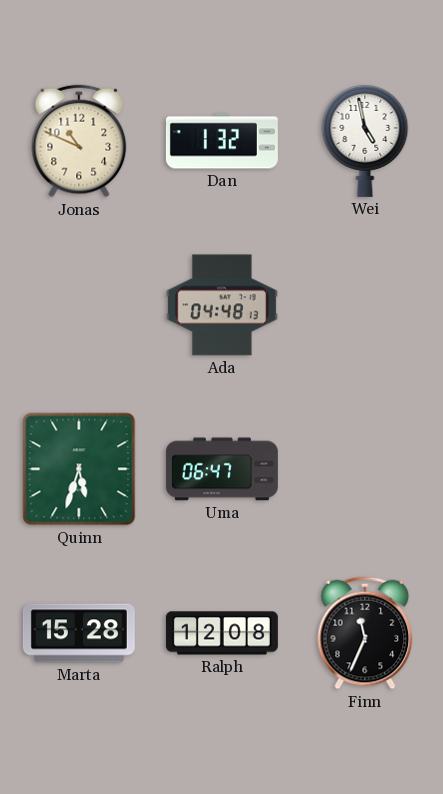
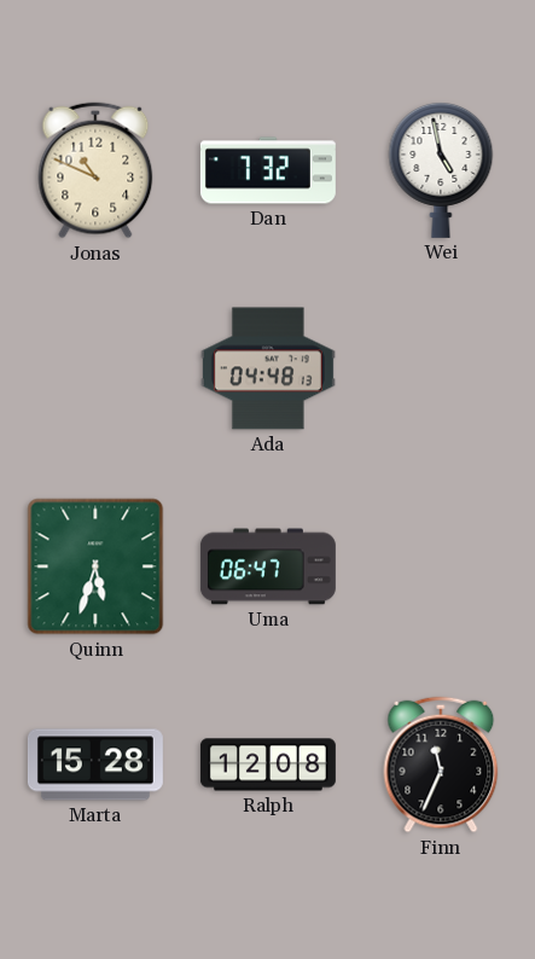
Dan: 1:32 -> 7:32
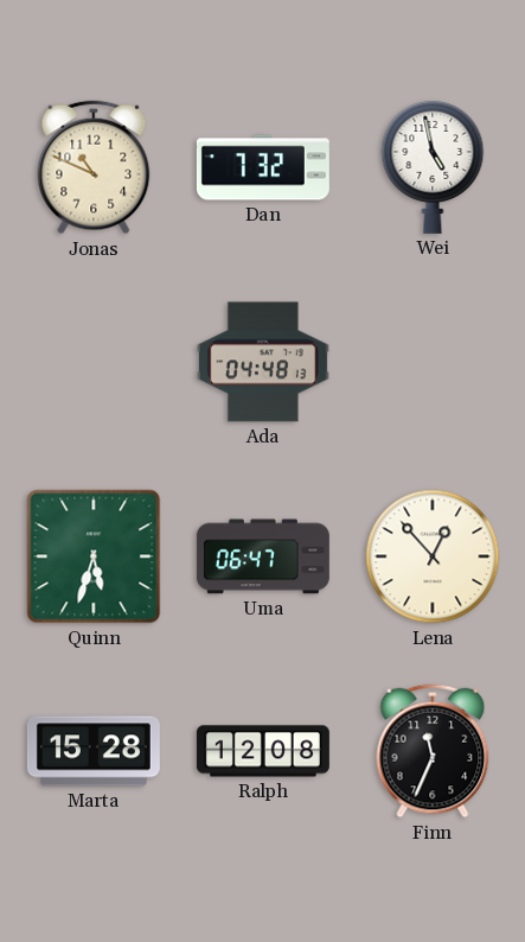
Lena: none -> 12:53
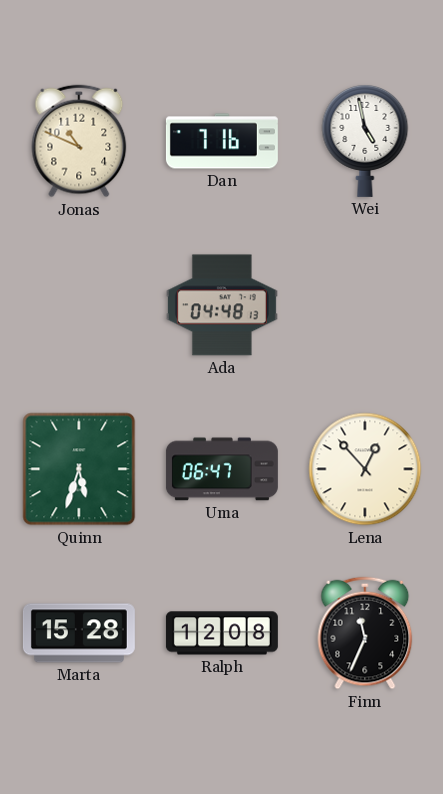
Dan: 7:32 -> 7:16
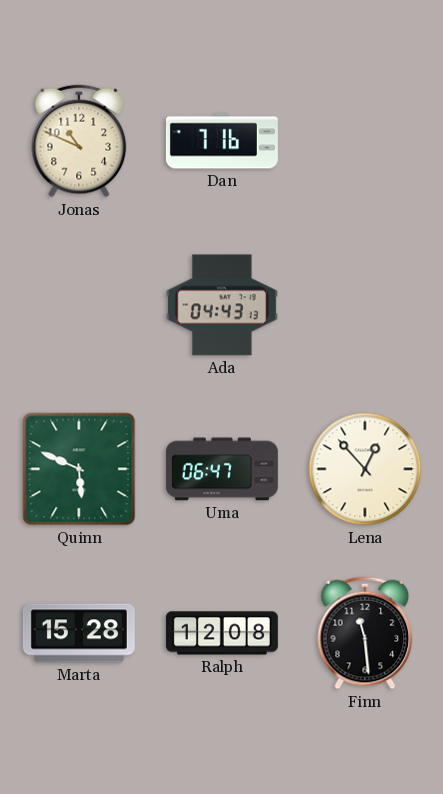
Wei: 4:58 -> none
Ada: 04:48 -> 04:43
Quinn: 5:33 -> 5:49
Finn: 11:34 -> 11:29
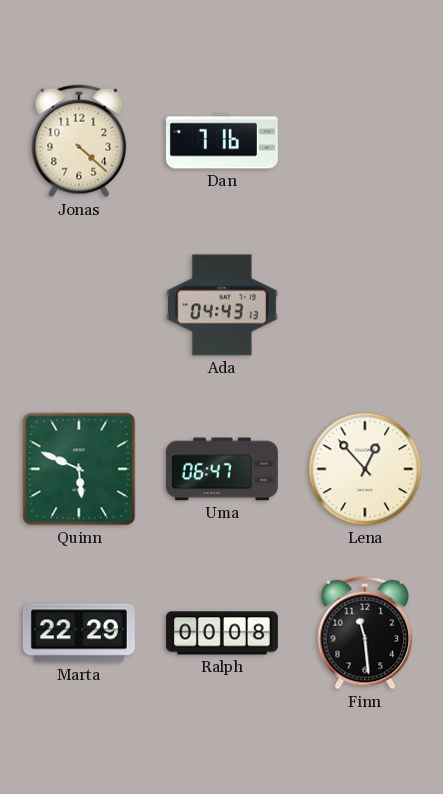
Jonas: 10:49 -> 4:22
Marta: 15:28 -> 22:29
Ralph: 12:08 -> 00:08
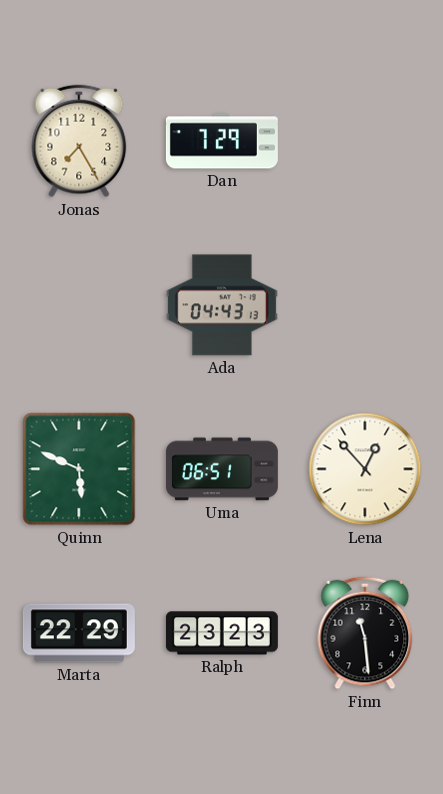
Jonas: 4:22 -> 7:25
Dan: 7:16 -> 7:29
Uma: 06:47 -> 06:51
Ralph: 00:08 -> 23:23
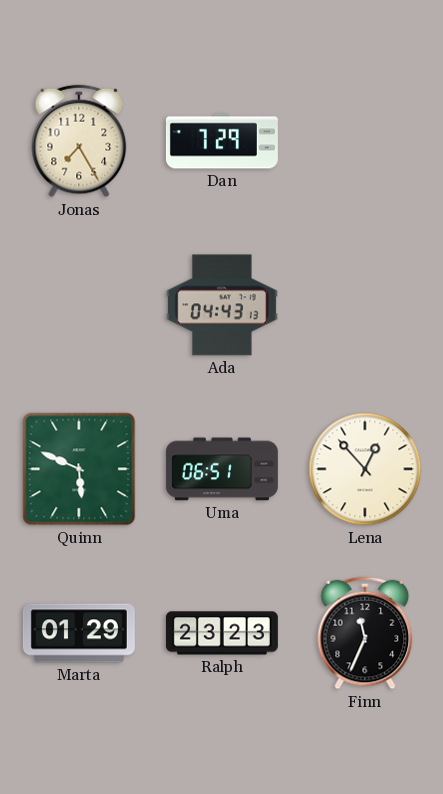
Marta: 22:29 -> 01:29
Finn: 11:29 -> 11:34
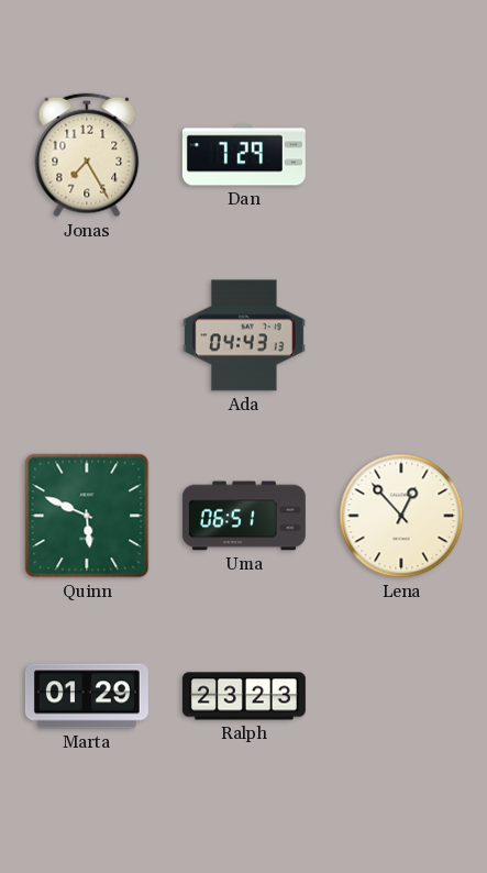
Finn: 11:34 -> none
